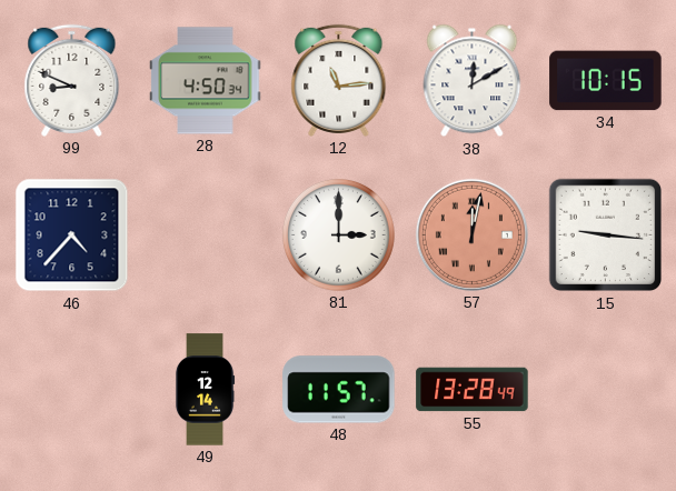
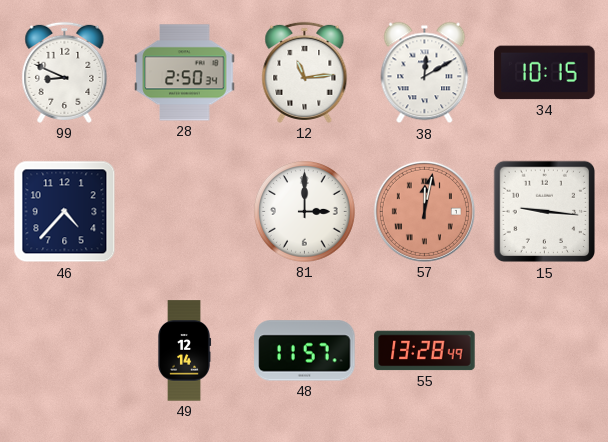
28: 4:50 -> 2:50
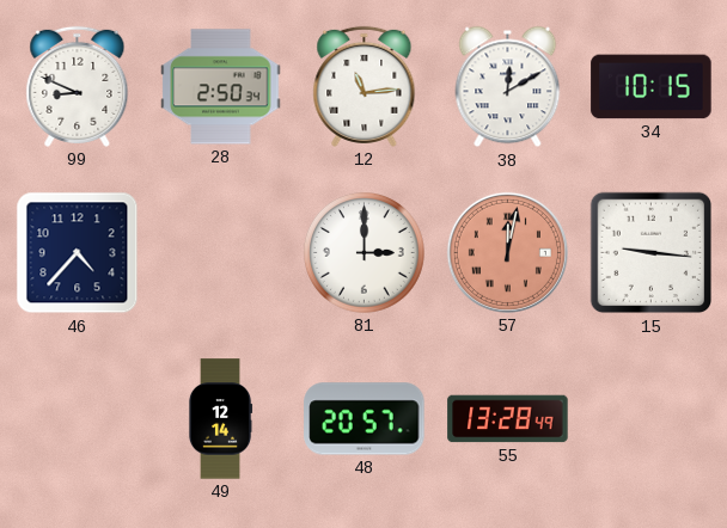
48: 11:57 -> 20:57
